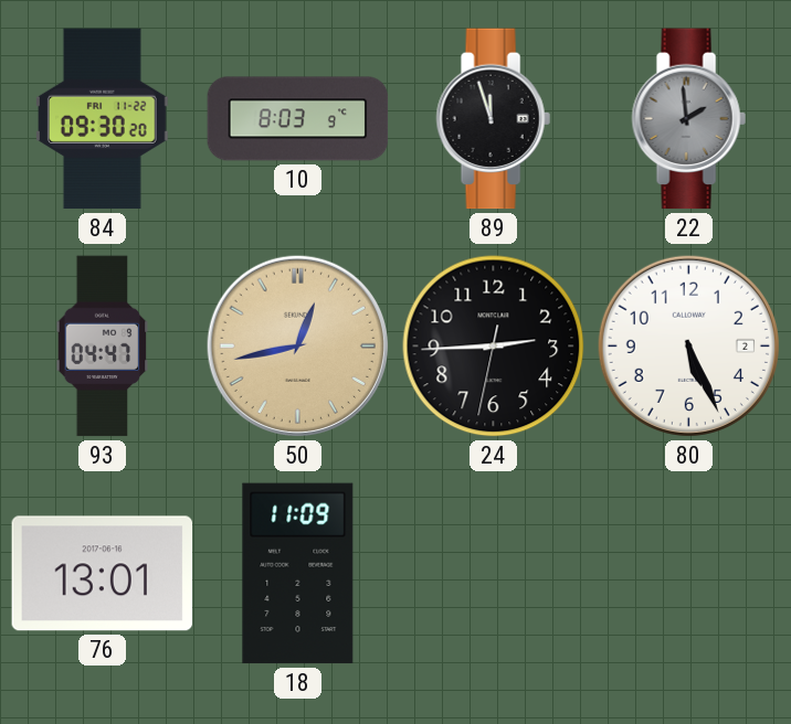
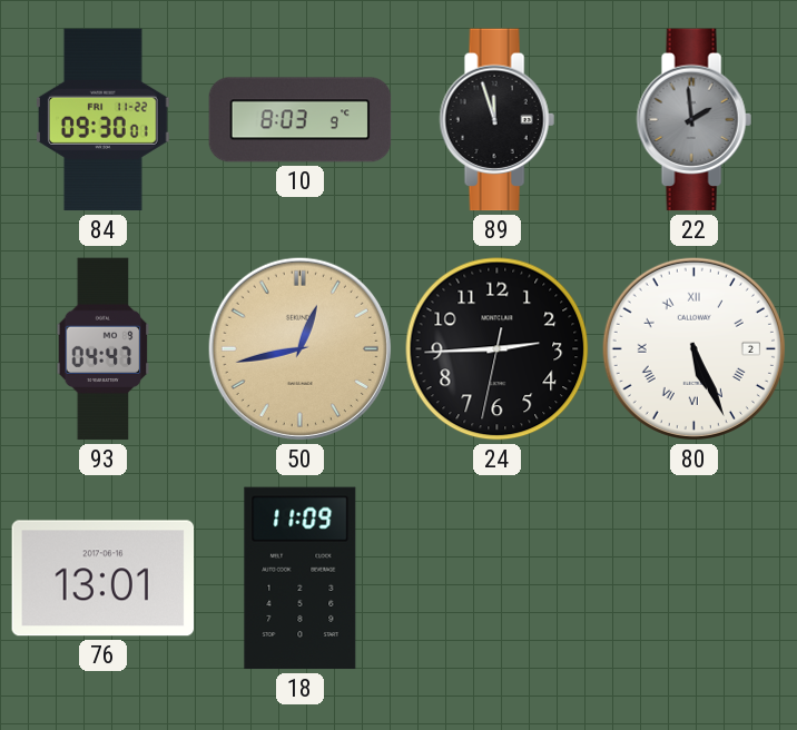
84: 09:30:20 -> 09:30:01
80 numerals: Arabic -> Roman
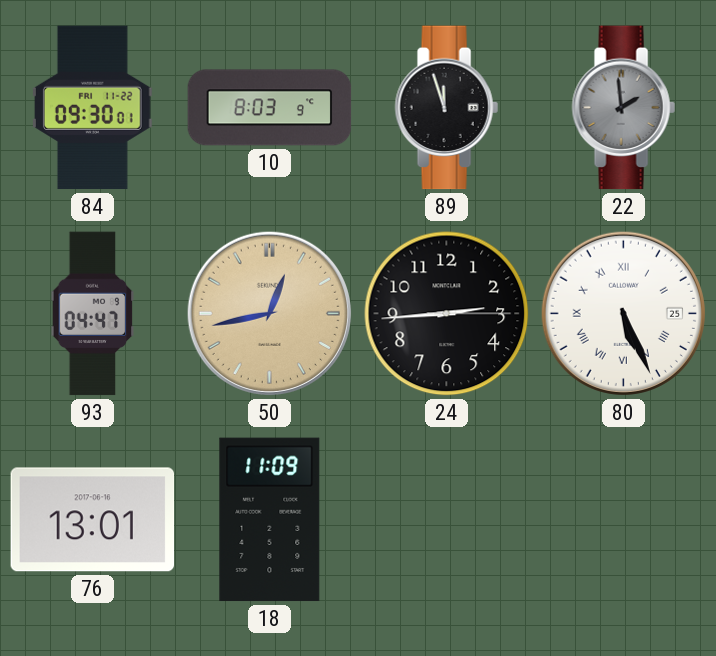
24: 2:44:32 -> 2:44:15
80 date: 2 -> 25
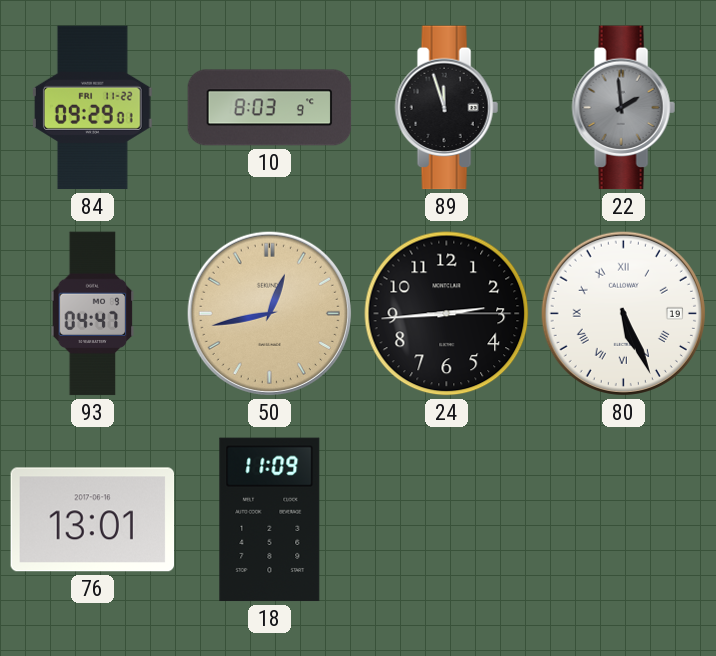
84: 09:30 -> 09:29
80 date: 25 -> 19
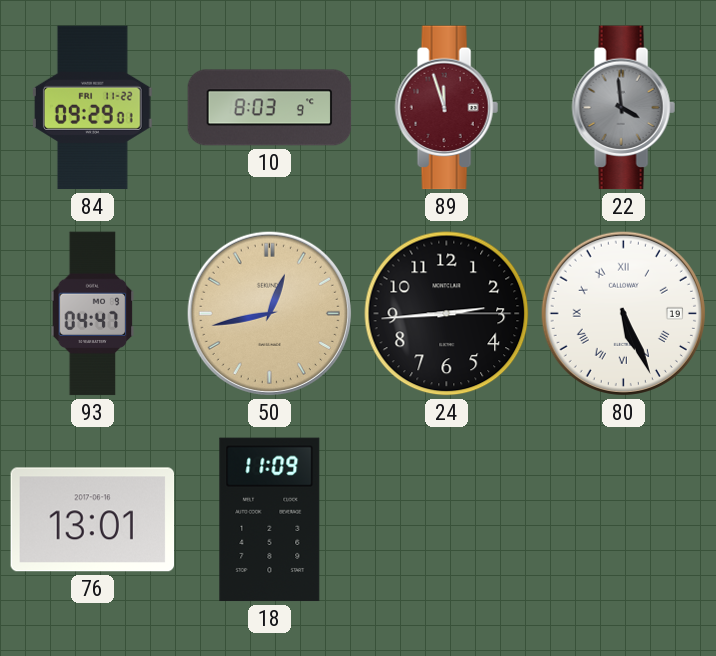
89 dial: black -> burgundy
22: 1:59 -> 3:59
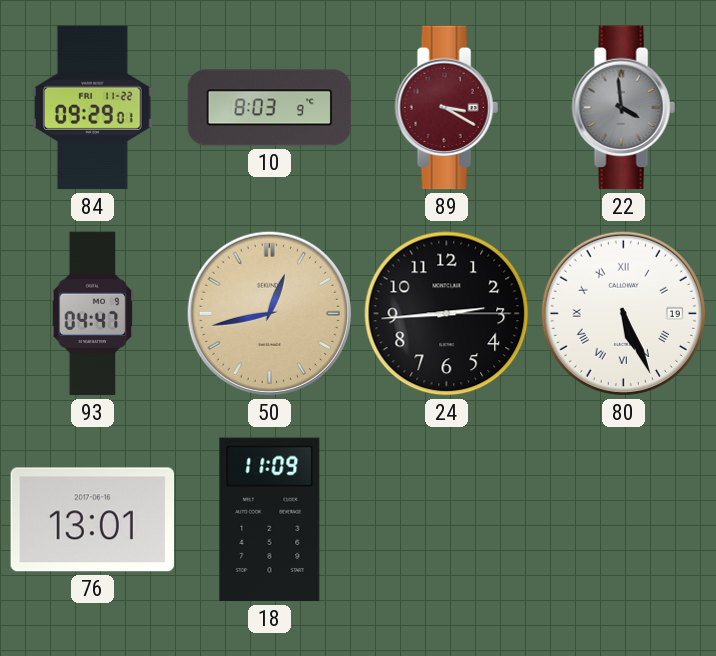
89: 11:57 -> 3:20
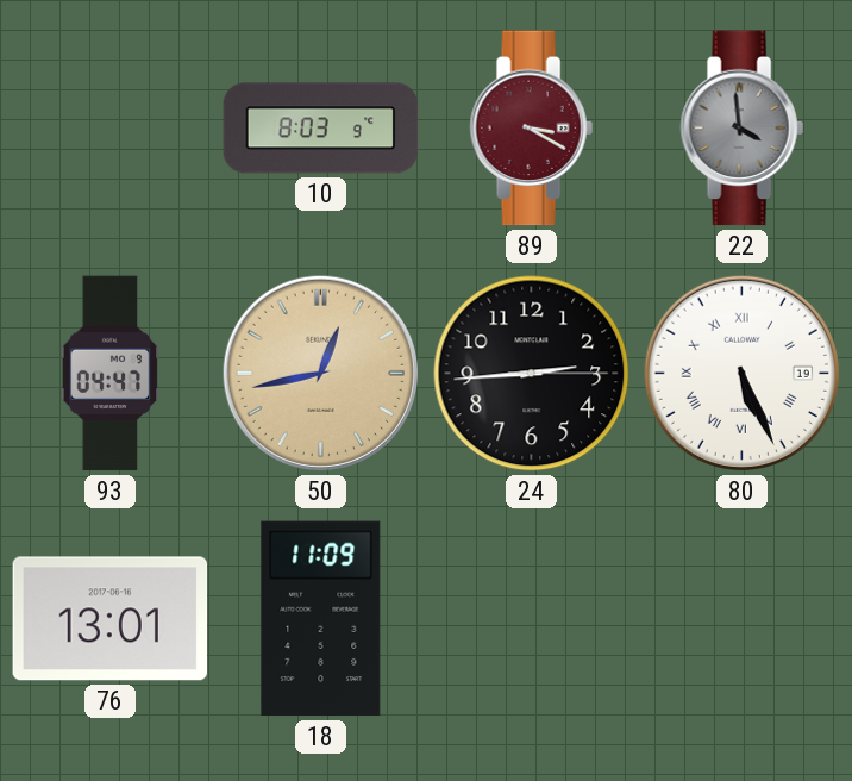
84: 09:29 -> none
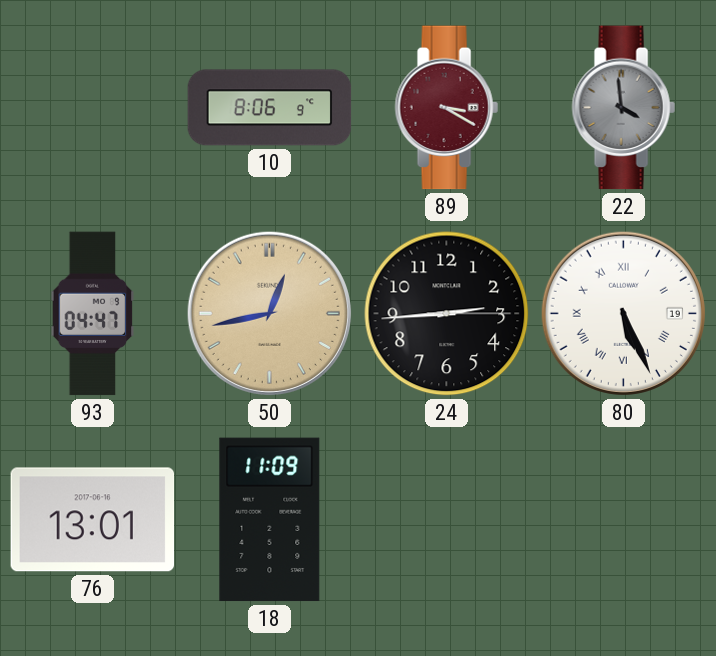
10: 8:03 -> 8:06
